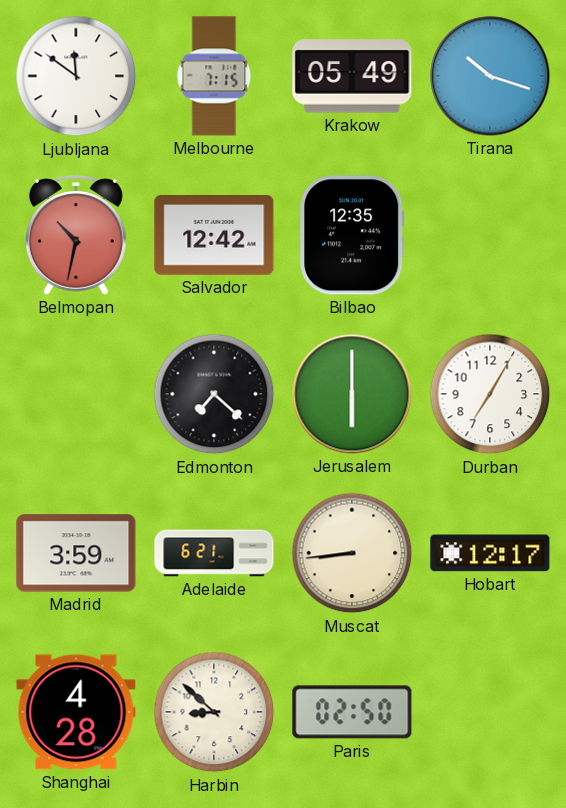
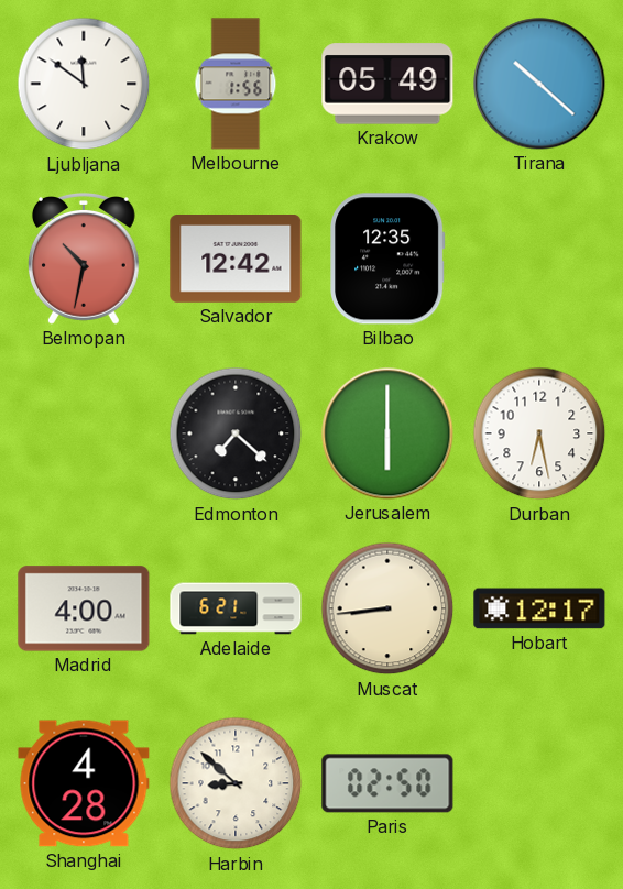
Melbourne: 7:15 -> 1:56
Tirana: 10:18 -> 10:22
Durban: 7:05 -> 6:28
Madrid: 3:59 -> 4:00
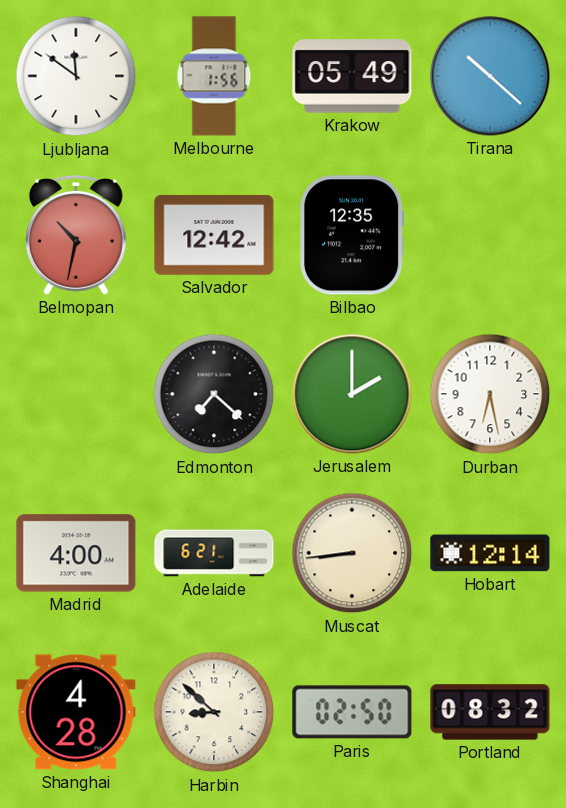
Jerusalem: 6:00 -> 2:00
Hobart: 12:17 -> 12:14
Portland: none -> 08:32
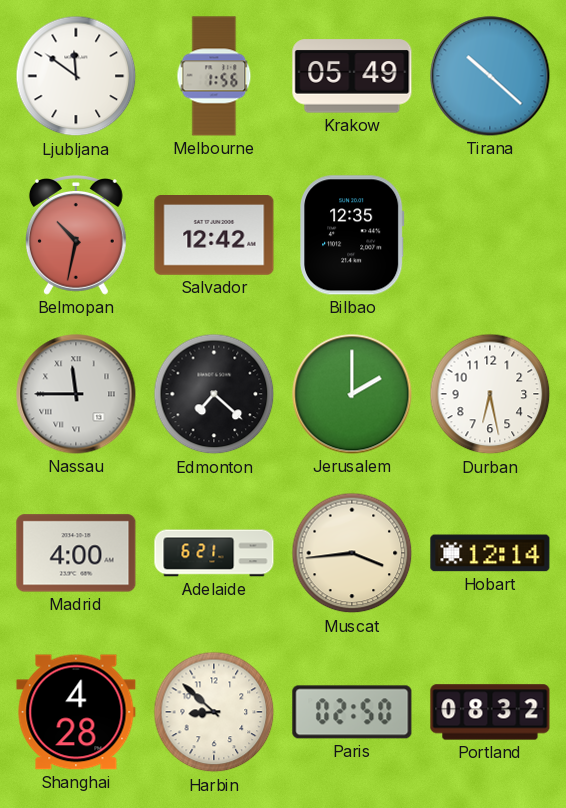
Nassau: none -> 11:45
Muscat: 8:44 -> 3:44
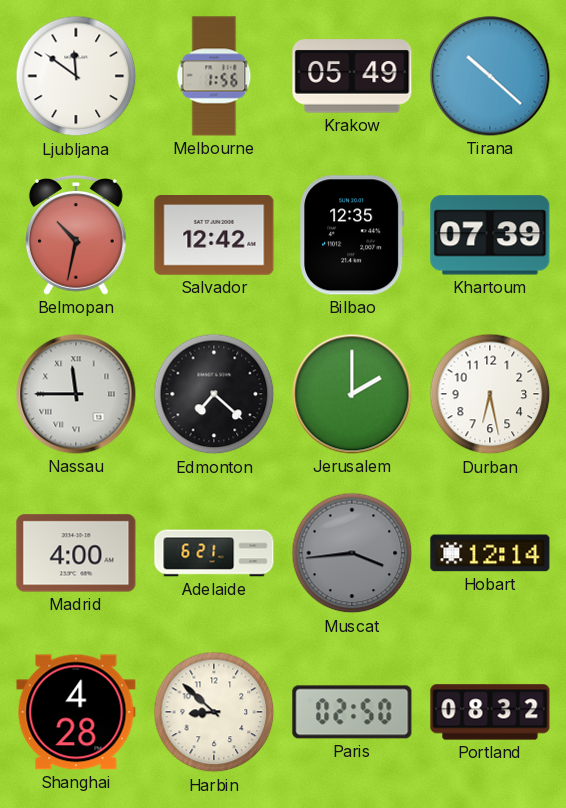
Khartoum: none -> 07:39
Muscat dial: cream -> grey
